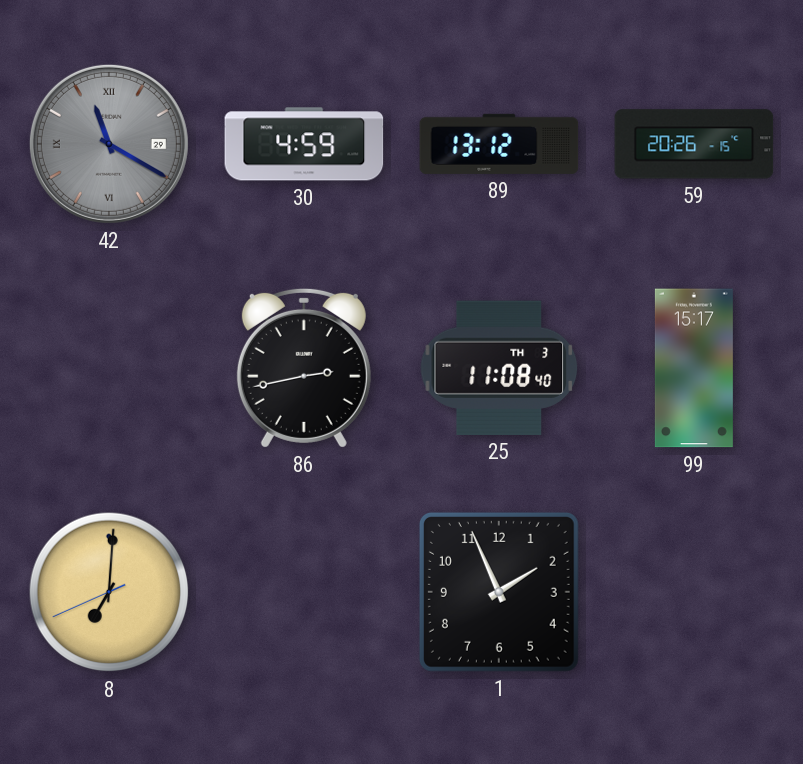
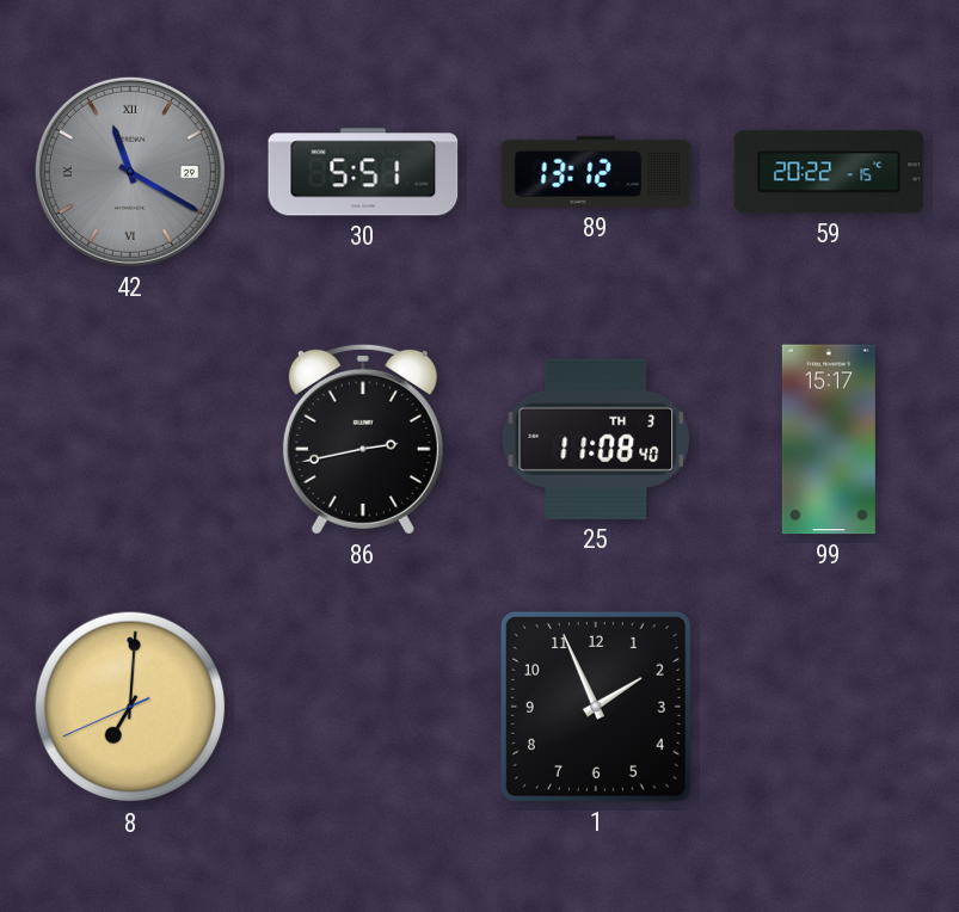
30: 4:59 -> 5:51
59: 20:26 -> 20:22
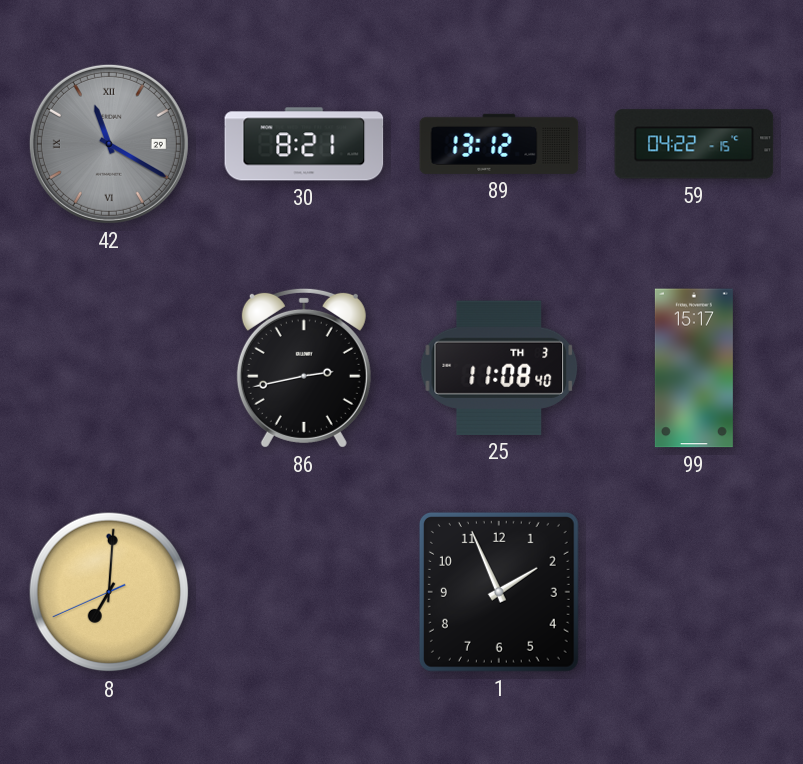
30: 5:51 -> 8:21
59: 20:22 -> 04:22
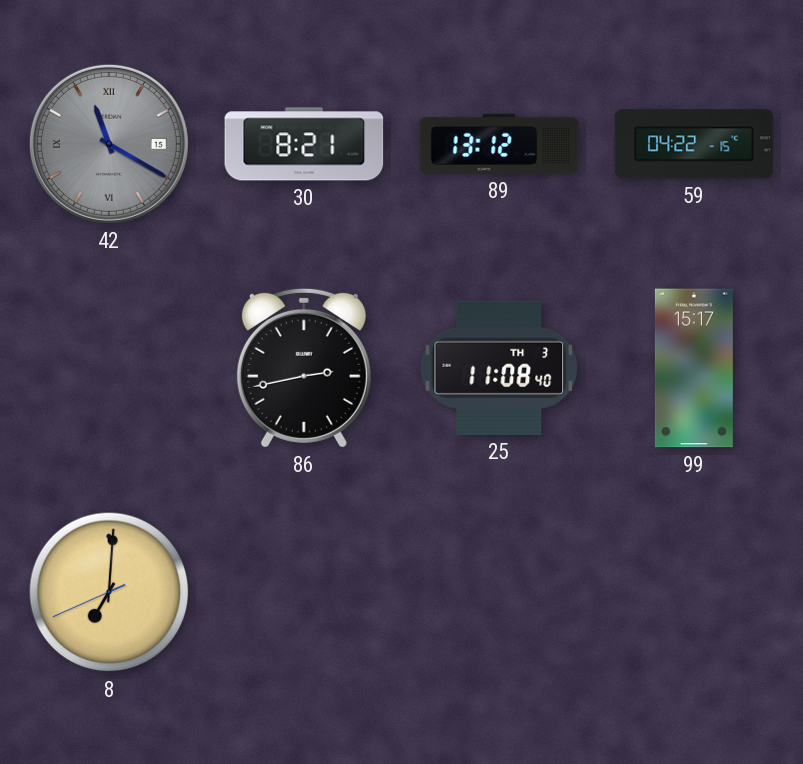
42 date: 29 -> 15
1: 1:56 -> none
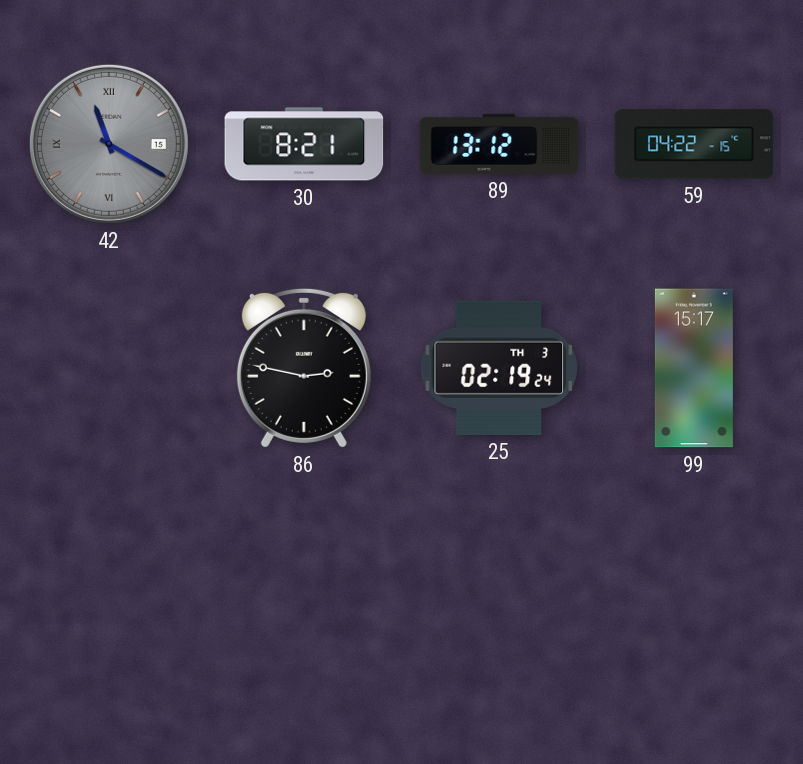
86: 2:43 -> 2:47
25: 11:08 -> 02:19
8: 7:00 -> none
